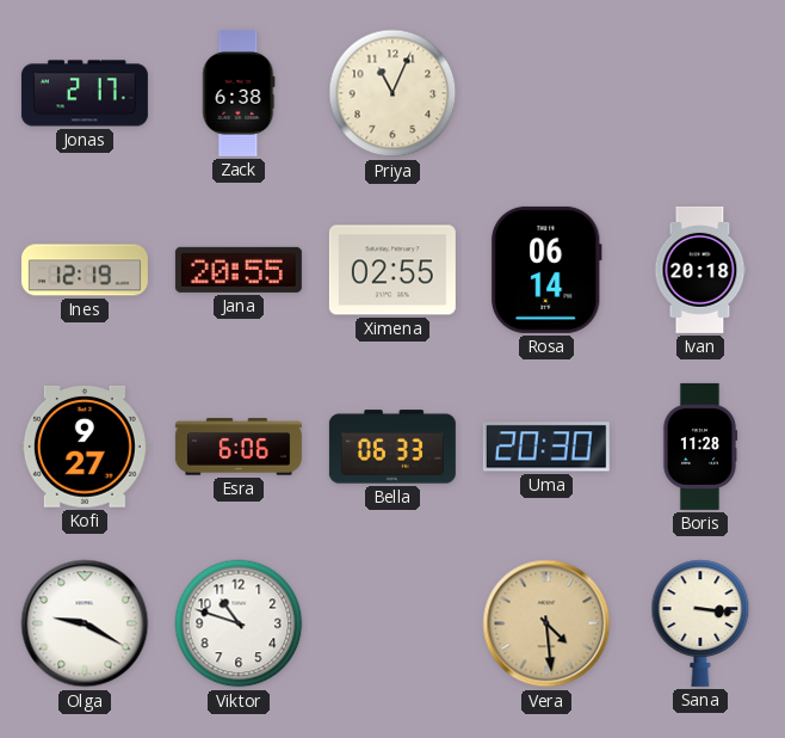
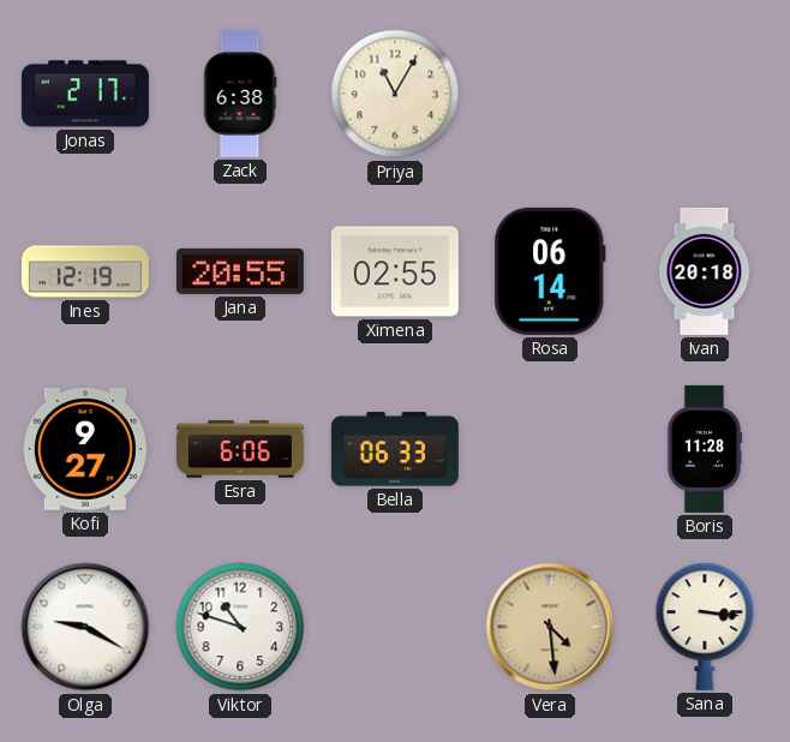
Priya: 11:04 -> 11:05
Uma: 20:30 -> none
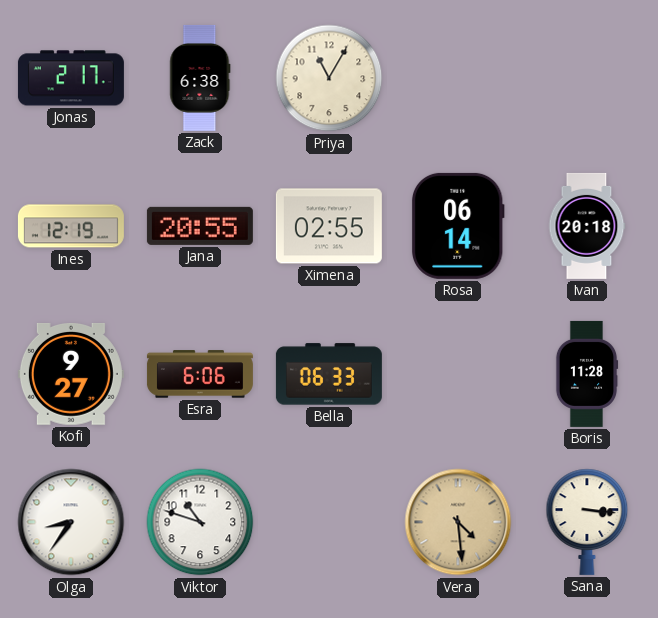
Olga: 9:20 -> 8:36
